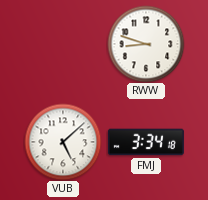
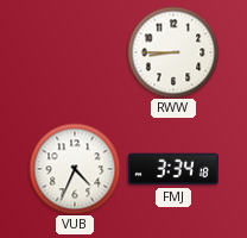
RWW: 8:48 -> 8:45
VUB: 5:08 -> 4:34
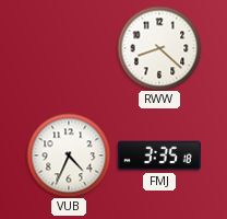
RWW: 8:45 -> 8:22
FMJ: 3:34 -> 3:35
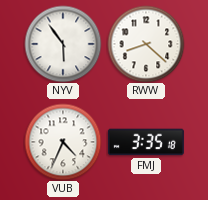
NYV: none -> 5:54
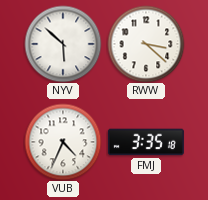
NYV: 5:54 -> 5:52
RWW: 8:22 -> 3:22
